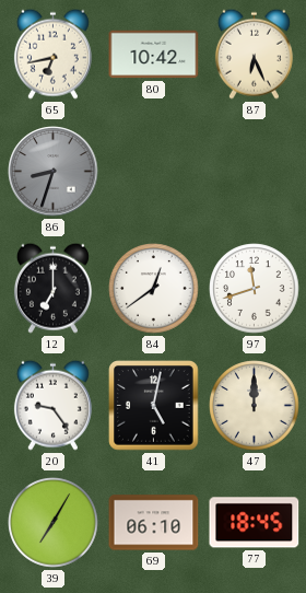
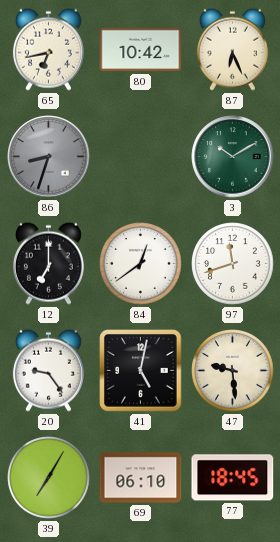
3: none -> 10:10
47: 12:00 -> 9:29
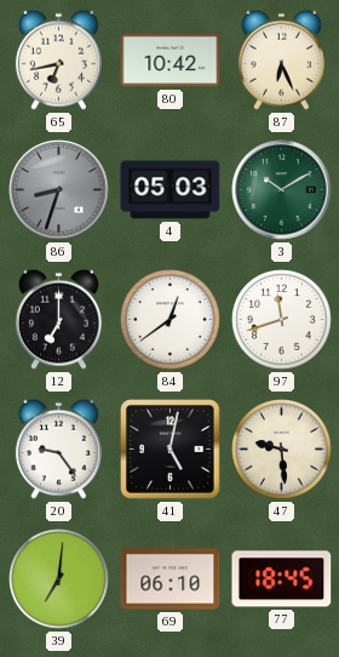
4: none -> 05:03
39: 7:05 -> 7:01
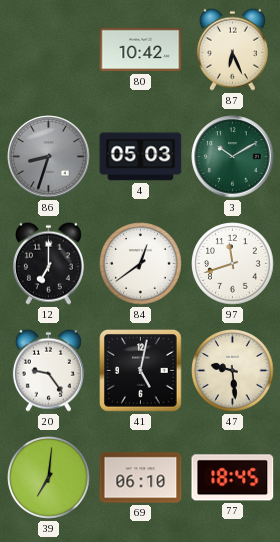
65: 6:43 -> none
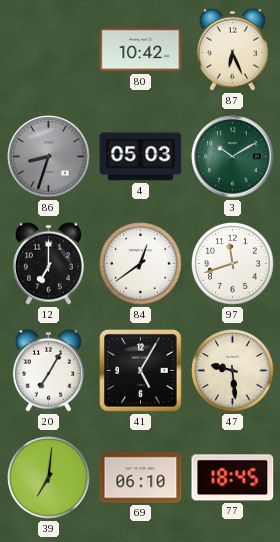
20: 9:24 -> 7:05
41: 5:02 -> 5:05
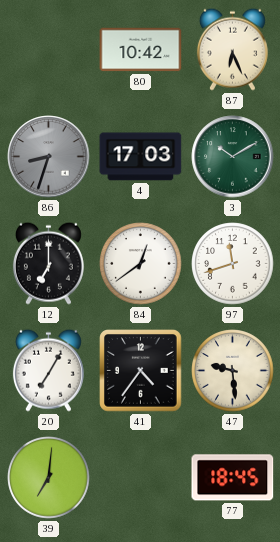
4: 05:03 -> 17:03
41: 5:05 -> 4:36
69: 06:10 -> none
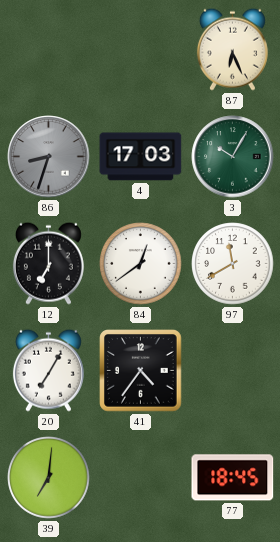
80: 10:42 -> none
3: 10:10 -> 10:05
97: 11:42 -> 11:40
47: 9:29 -> none
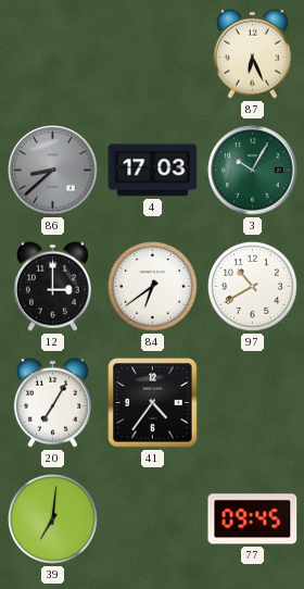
86: 8:33 -> 8:38
12: 7:00 -> 3:00
84: 12:39 -> 6:39
97: 11:40 -> 10:40
77: 18:45 -> 09:45
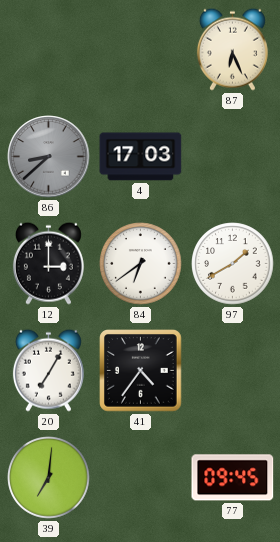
3: 10:05 -> none
97: 10:40 -> 1:40
